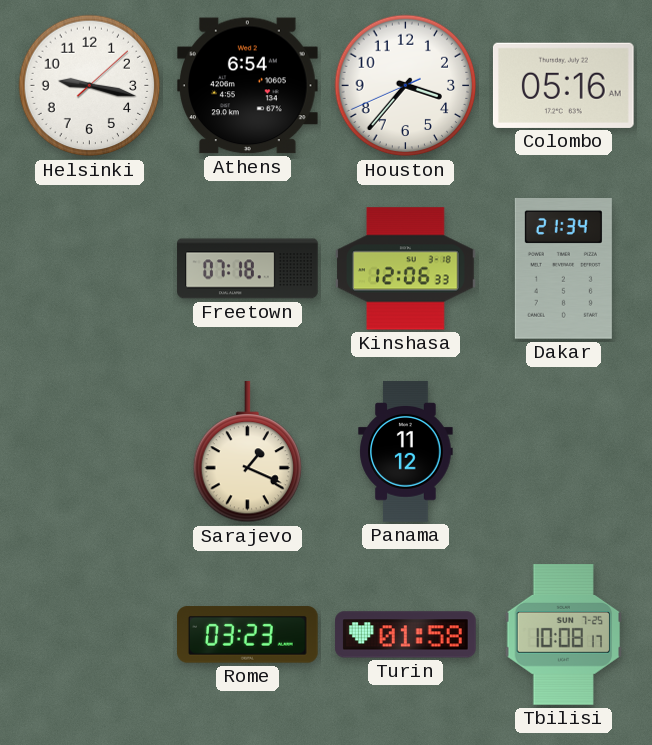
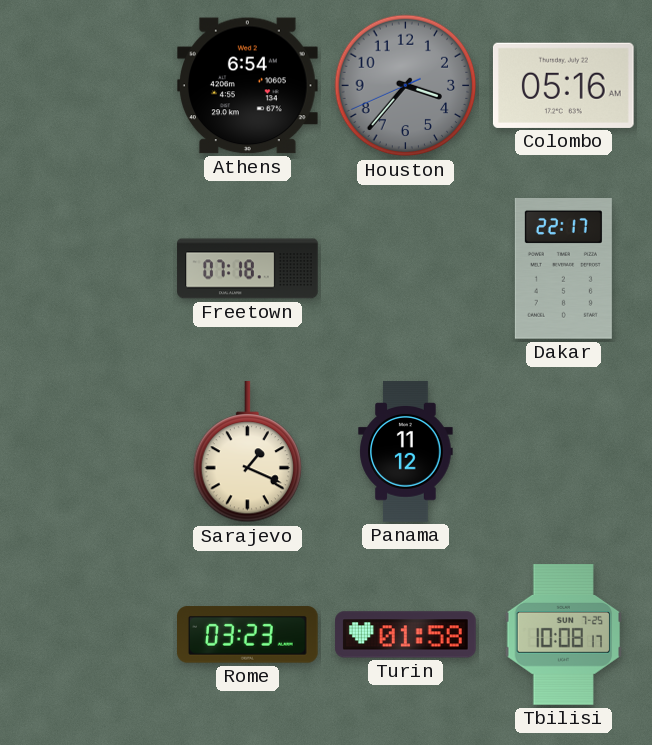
Helsinki: 9:17 -> none
Houston dial: white -> grey
Kinshasa: 12:06 -> none
Dakar: 21:34 -> 22:17
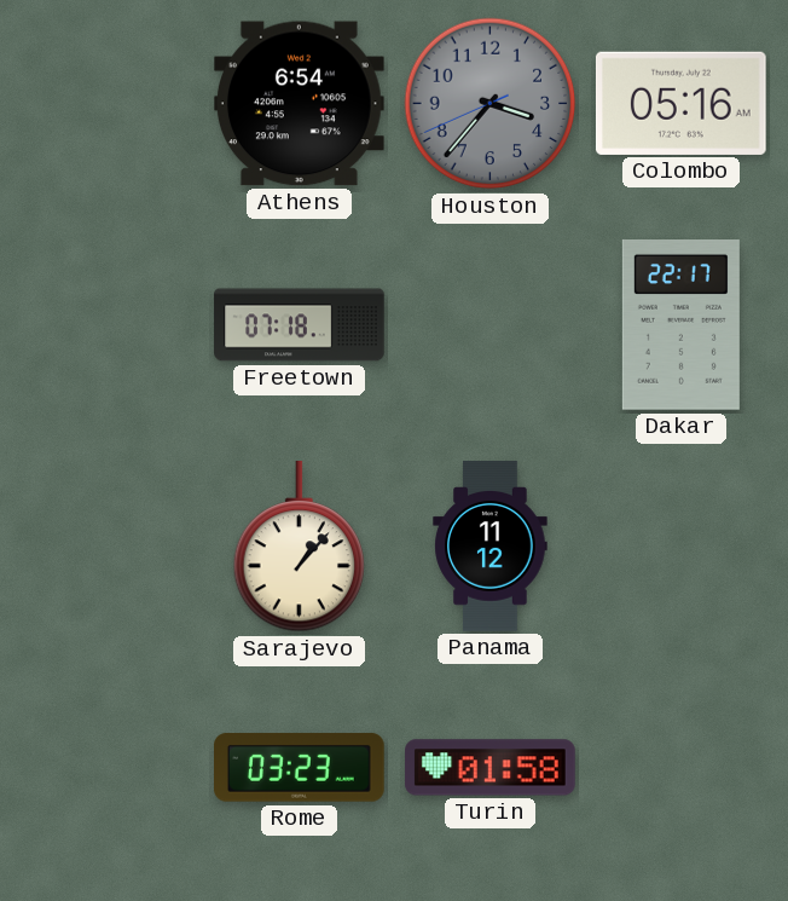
Sarajevo: 1:19 -> 1:07
Tbilisi: 10:08 -> none
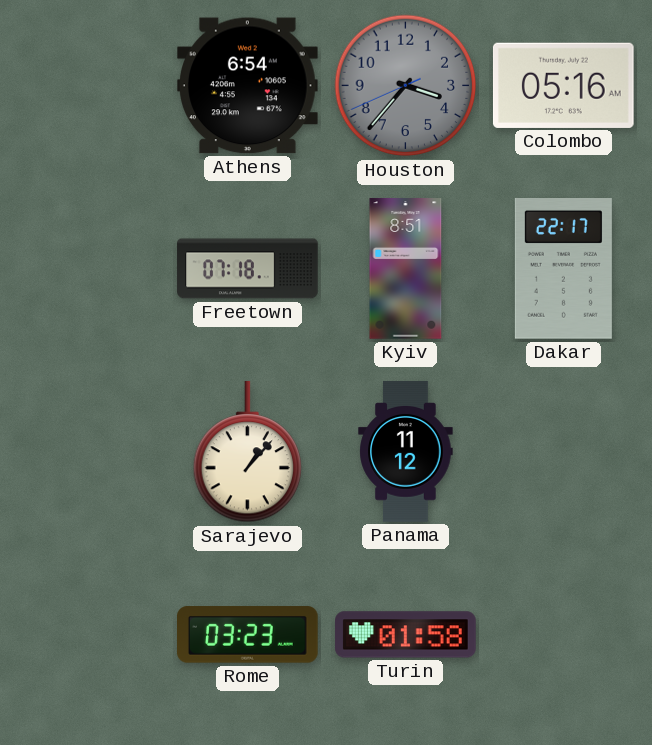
Kyiv: none -> 8:51
